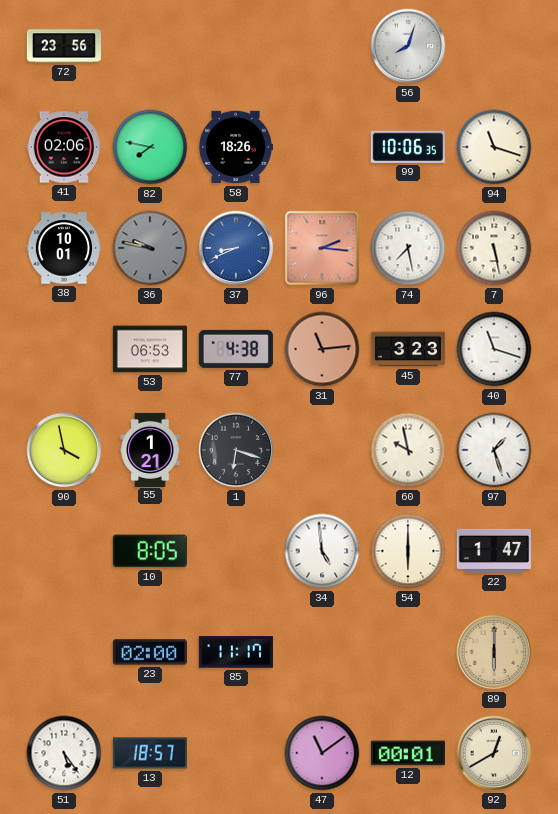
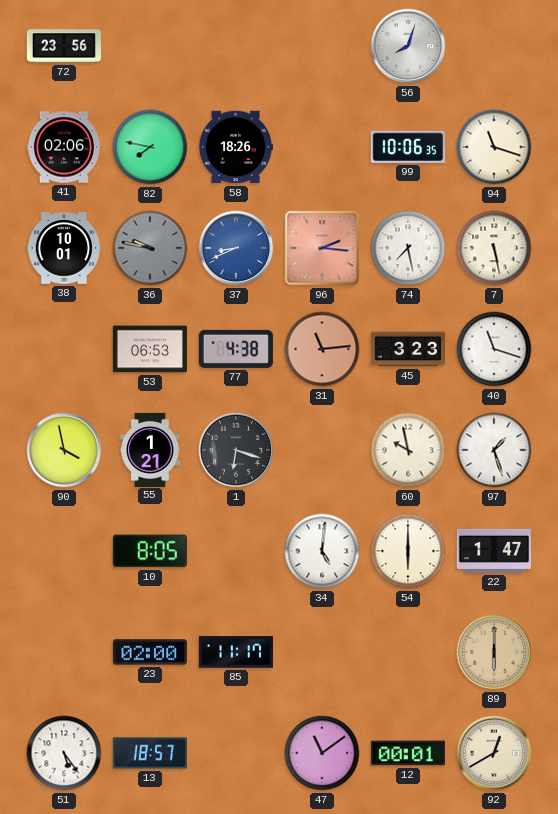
34: 4:59 -> 5:01
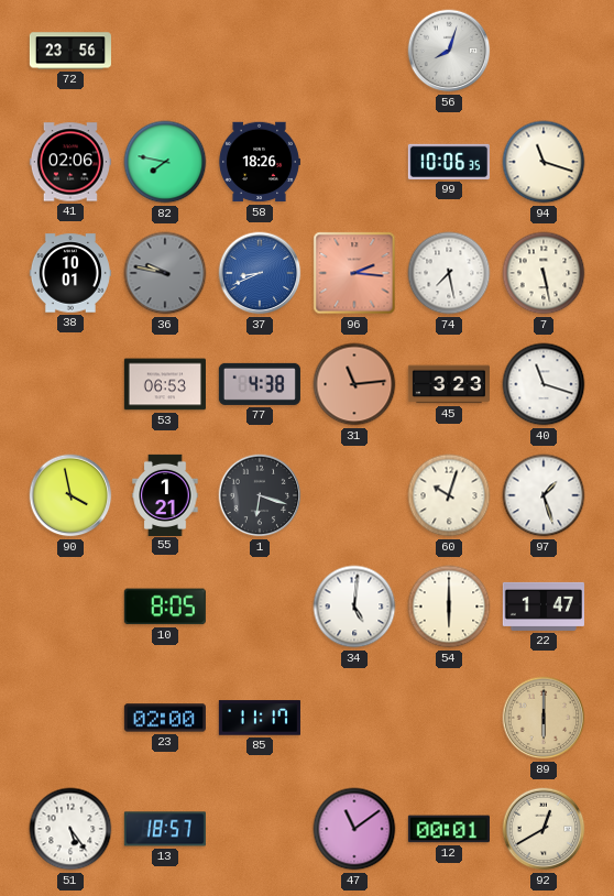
60: 9:58 -> 10:03
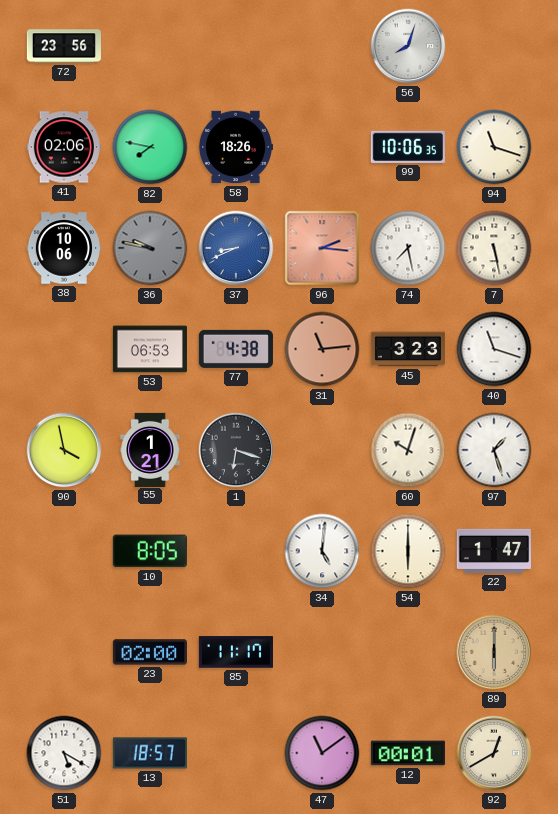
38: 10:01 -> 10:06
51: 5:24 -> 5:20
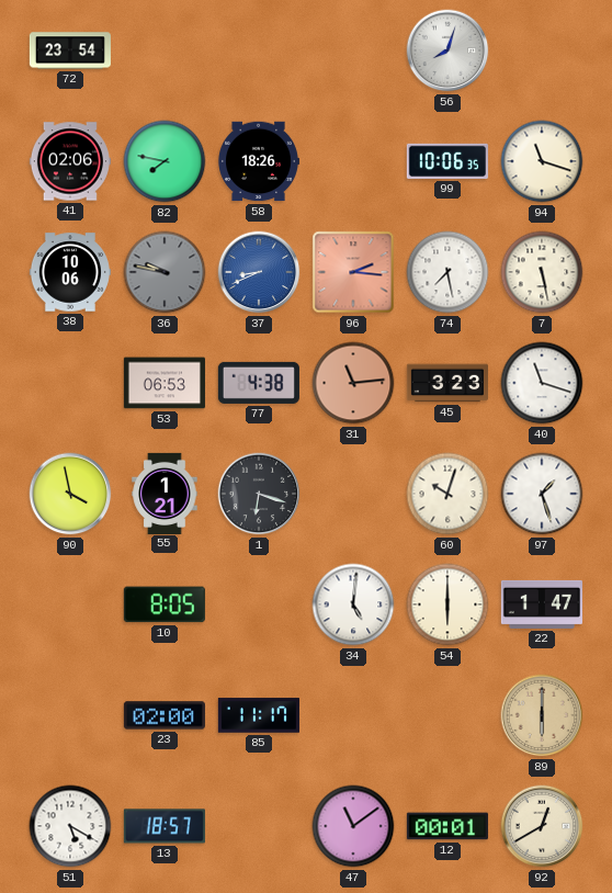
72: 23:56 -> 23:54
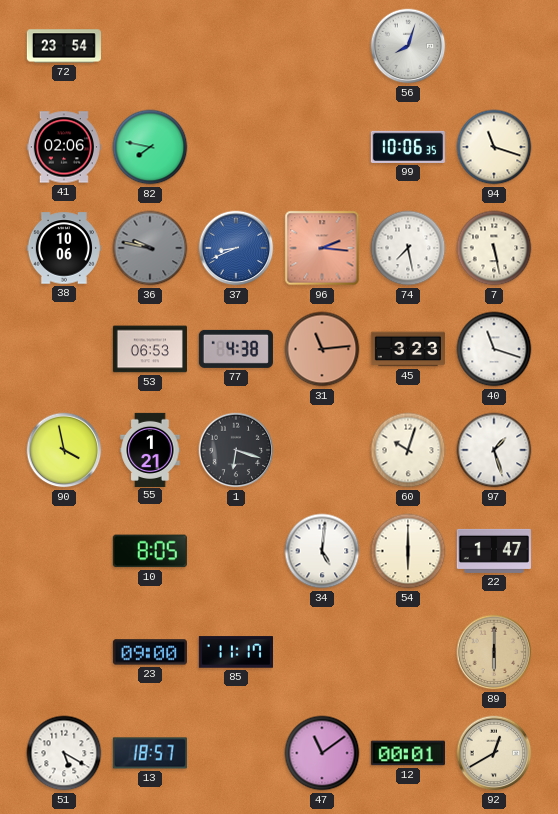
58: 18:26 -> none
23: 02:00 -> 09:00
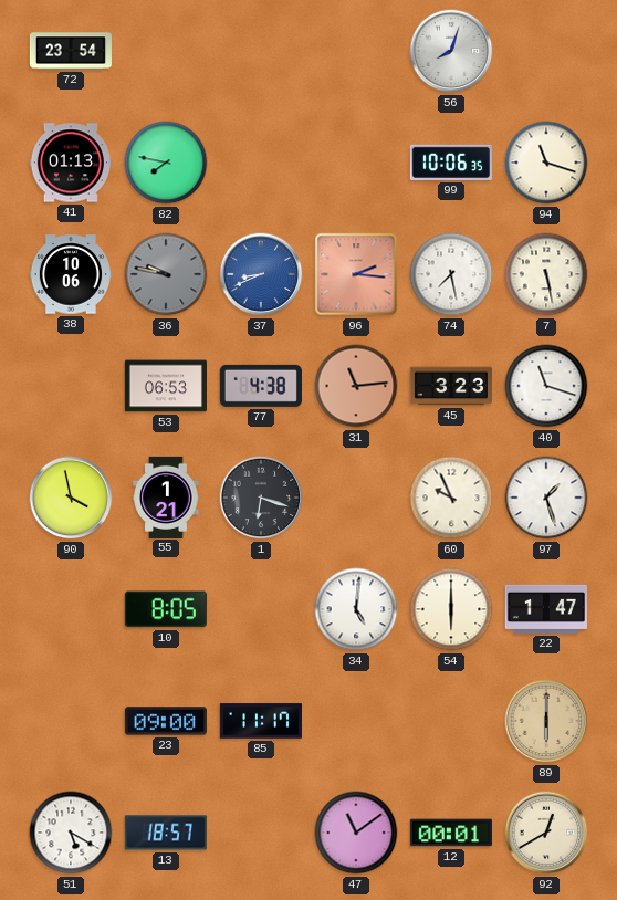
41: 02:06 -> 01:13
60: 10:03 -> 9:56
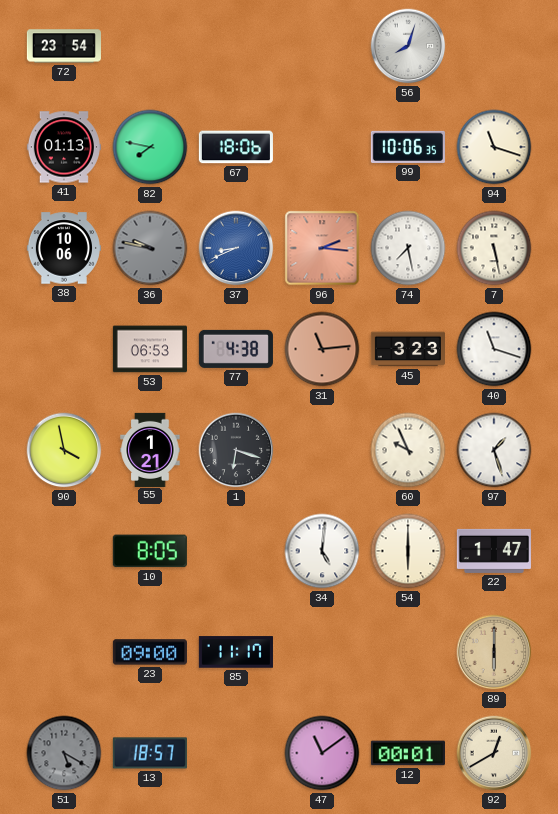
67: none -> 18:06
51 dial: white -> grey
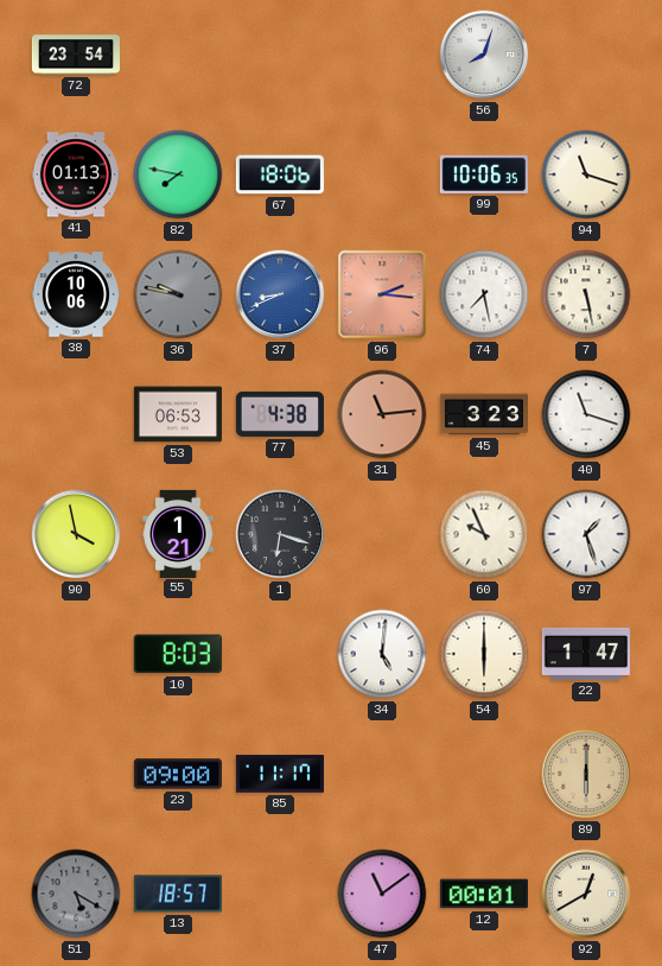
10: 8:05 -> 8:03
